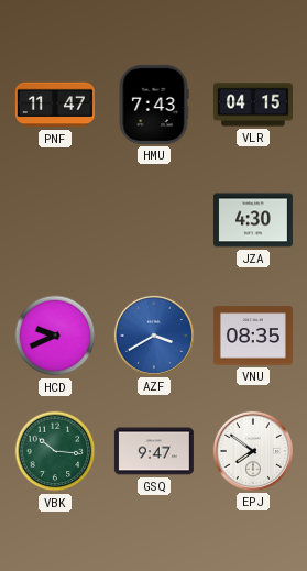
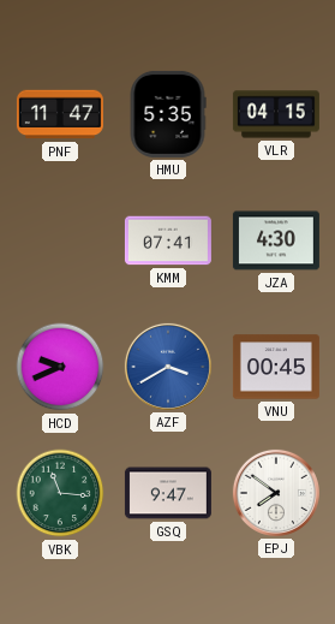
HMU: 7:43 -> 5:35
KMM: none -> 07:41
VNU: 08:35 -> 00:45
VBK: 10:16 -> 11:16
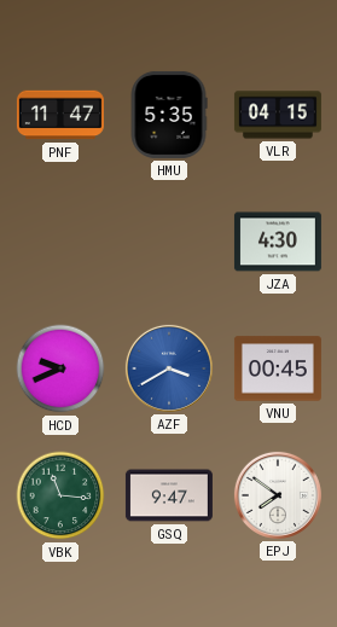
KMM: 07:41 -> none
